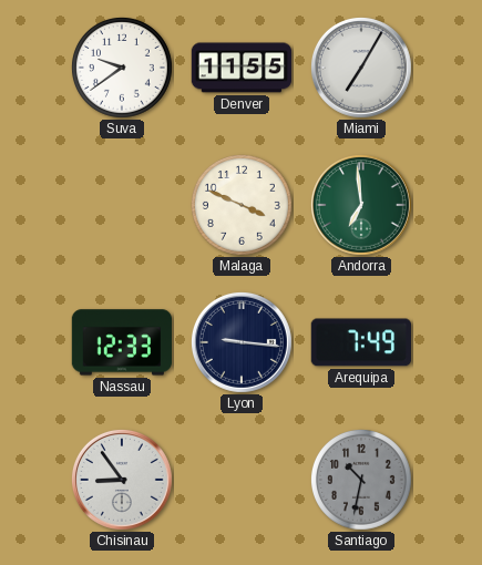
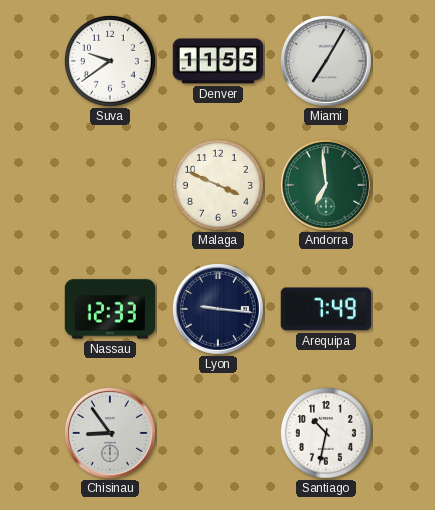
Santiago dial: grey -> white
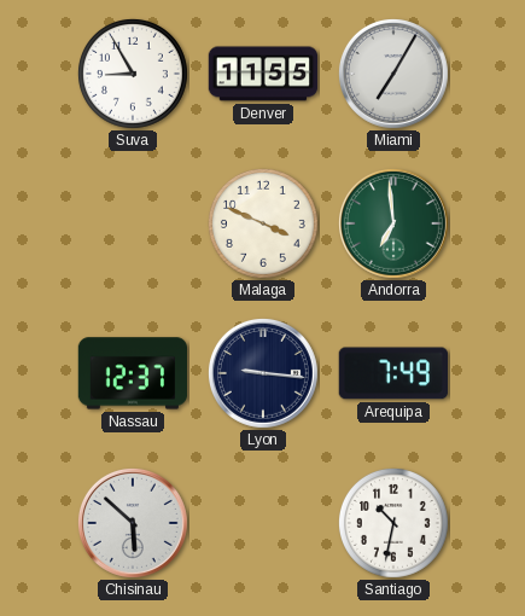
Suva: 9:39 -> 8:55
Nassau: 12:33 -> 12:37
Chisinau: 8:54 -> 5:52
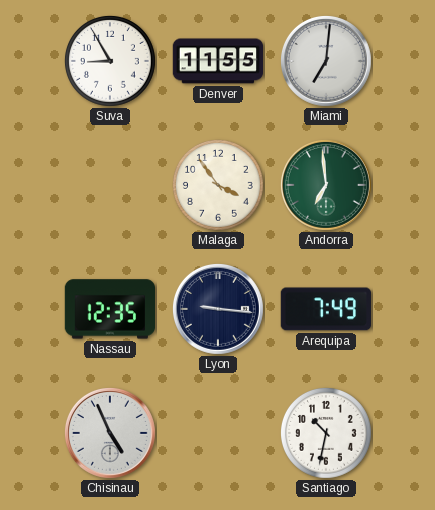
Miami: 7:05 -> 7:01
Malaga: 3:49 -> 3:54
Nassau: 12:37 -> 12:35
Chisinau: 5:52 -> 4:56
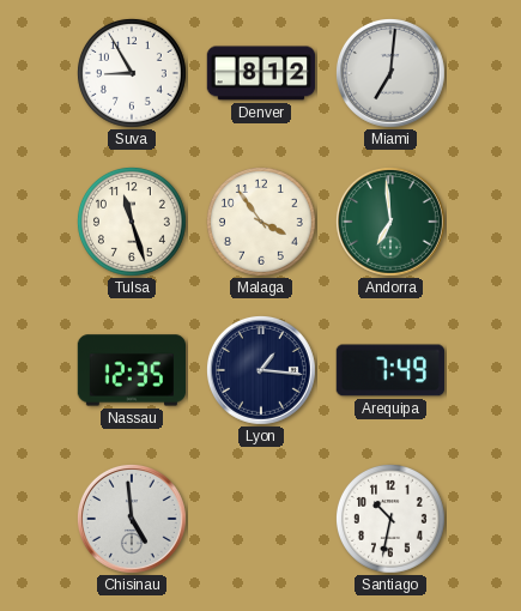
Denver: 11:55 -> 8:12
Tulsa: none -> 11:27
Lyon: 9:16 -> 1:16
Chisinau: 4:56 -> 4:59
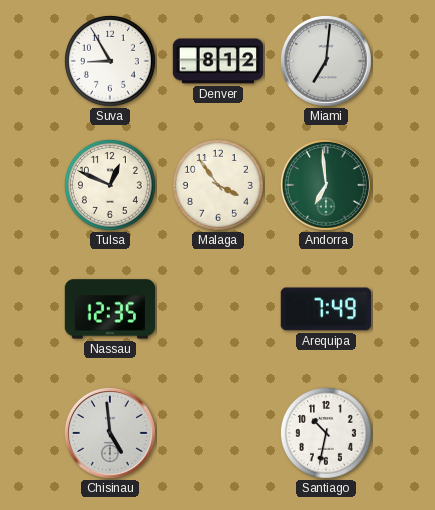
Tulsa: 11:27 -> 12:49
Lyon: 1:16 -> none
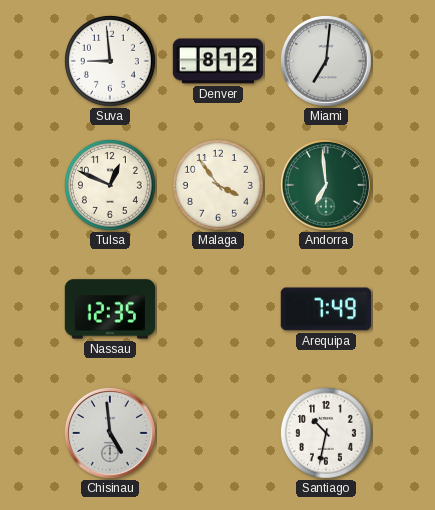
Suva: 8:55 -> 8:59
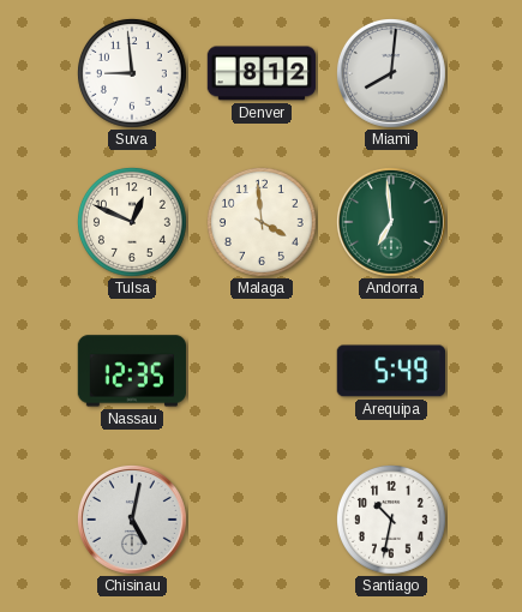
Miami: 7:01 -> 8:01
Malaga: 3:54 -> 3:59
Arequipa: 7:49 -> 5:49
Chisinau: 4:59 -> 5:02
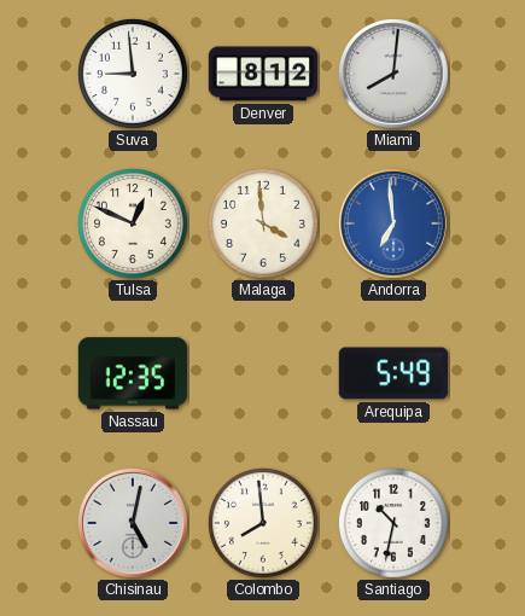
Andorra dial: green -> blue
Colombo: none -> 7:59
